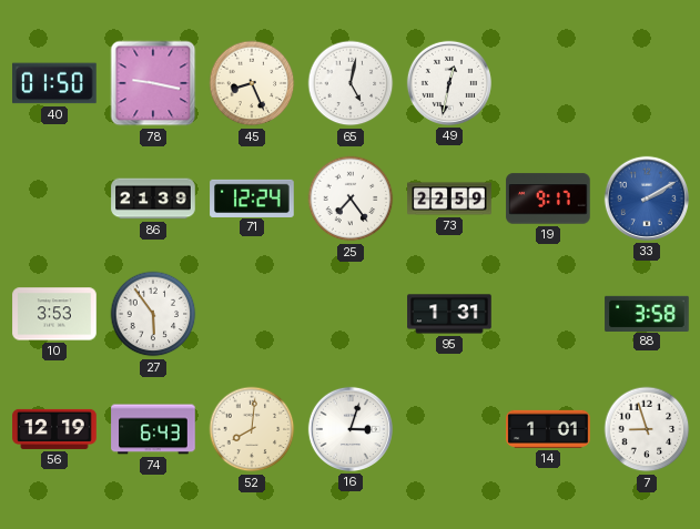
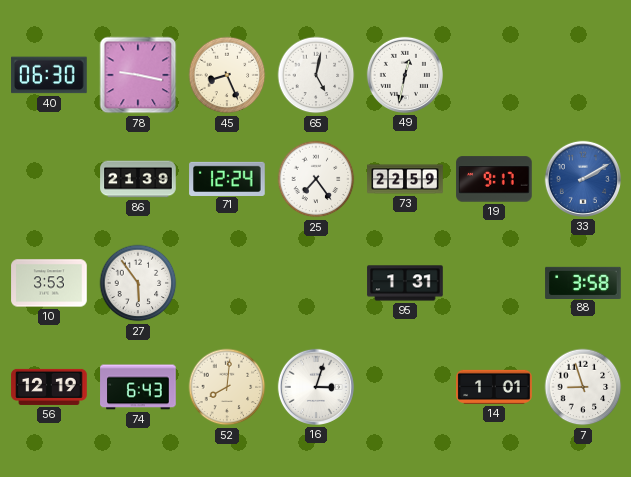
40: 01:50 -> 06:30
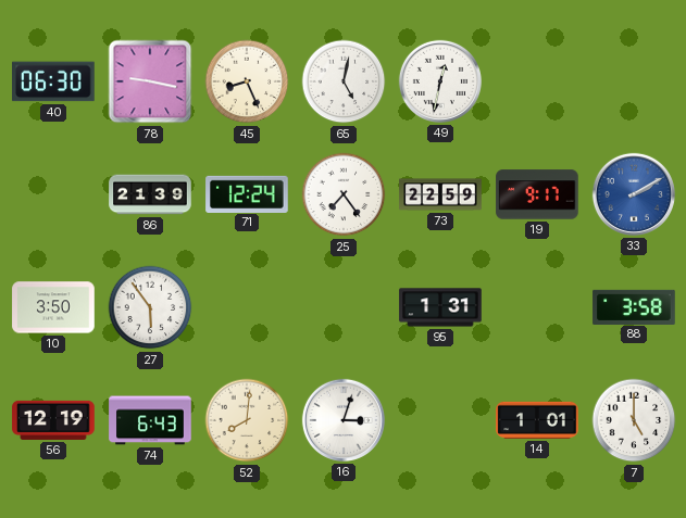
10: 3:53 -> 3:50
7: 8:57 -> 5:00
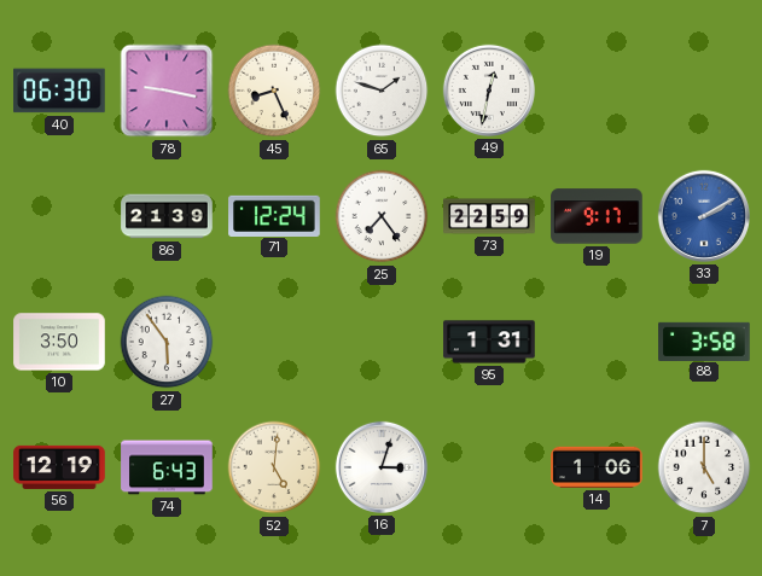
65: 5:02 -> 1:48
52: 8:01 -> 5:01
14: 1:01 -> 1:06
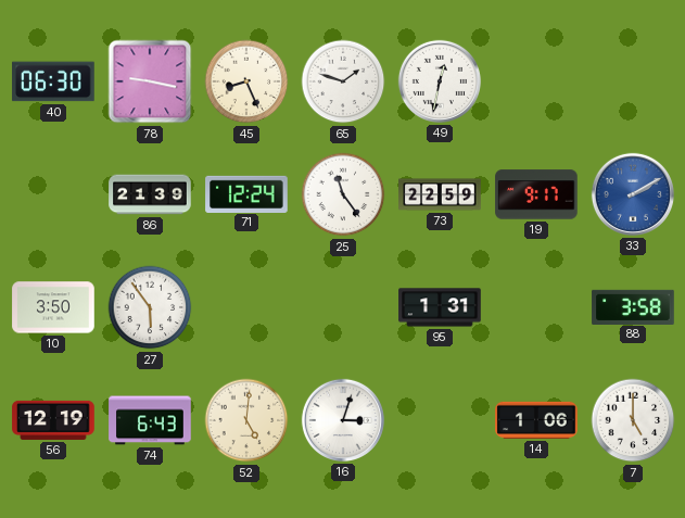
25: 7:24 -> 11:24
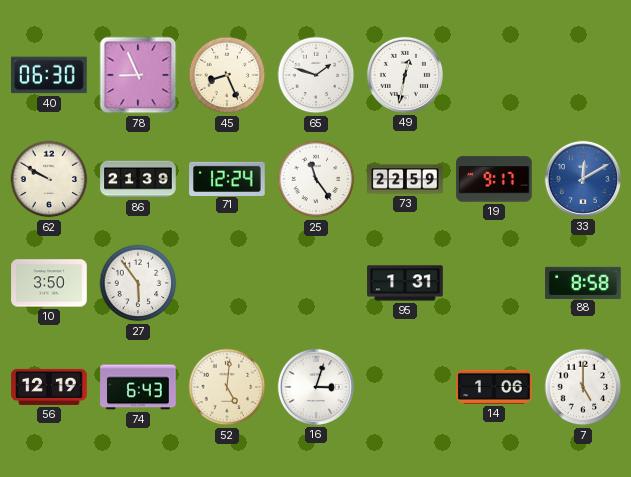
78: 9:17 -> 8:56
62: none -> 9:50
33: 2:10 -> 12:10
88: 3:58 -> 8:58
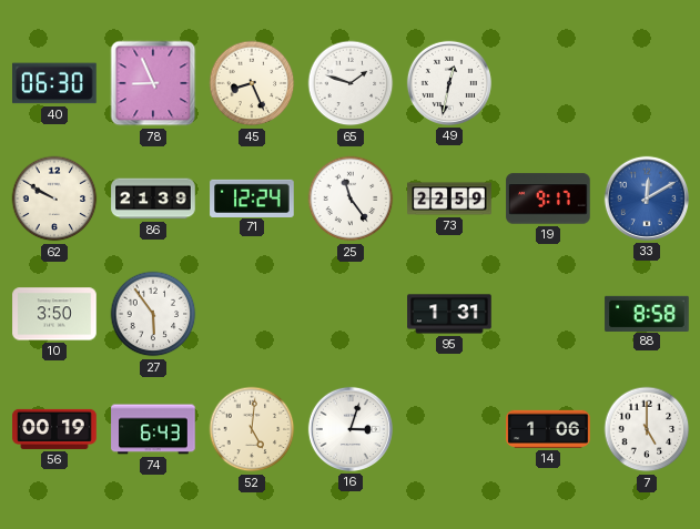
56: 12:19 -> 00:19
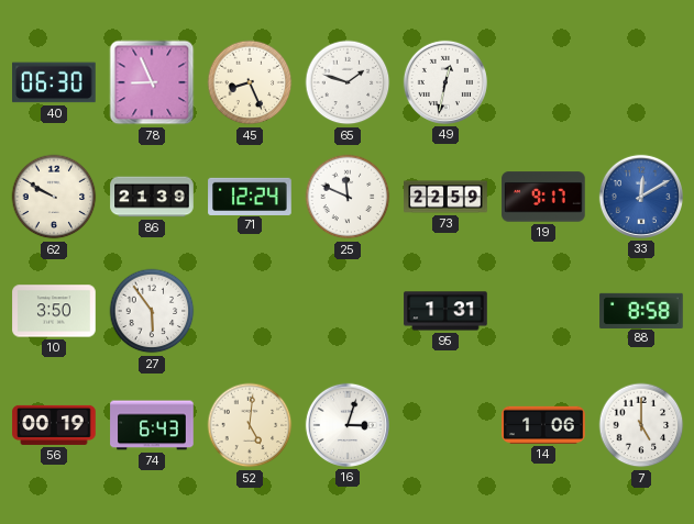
25: 11:24 -> 11:49
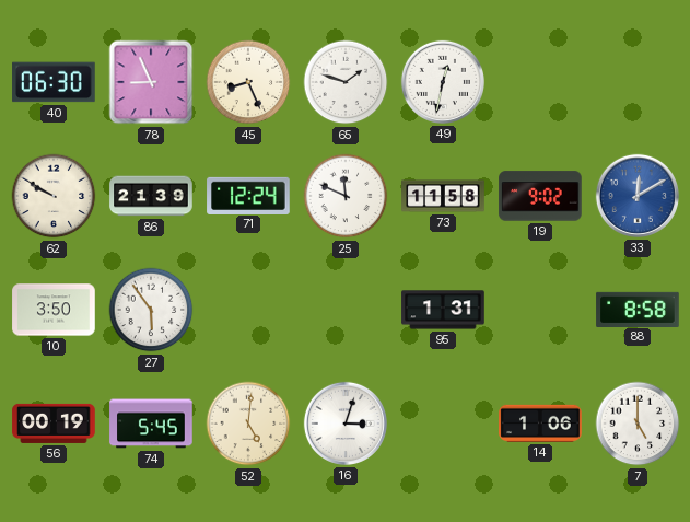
73: 22:59 -> 11:58
19: 9:17 -> 9:02
74: 6:43 -> 5:45
